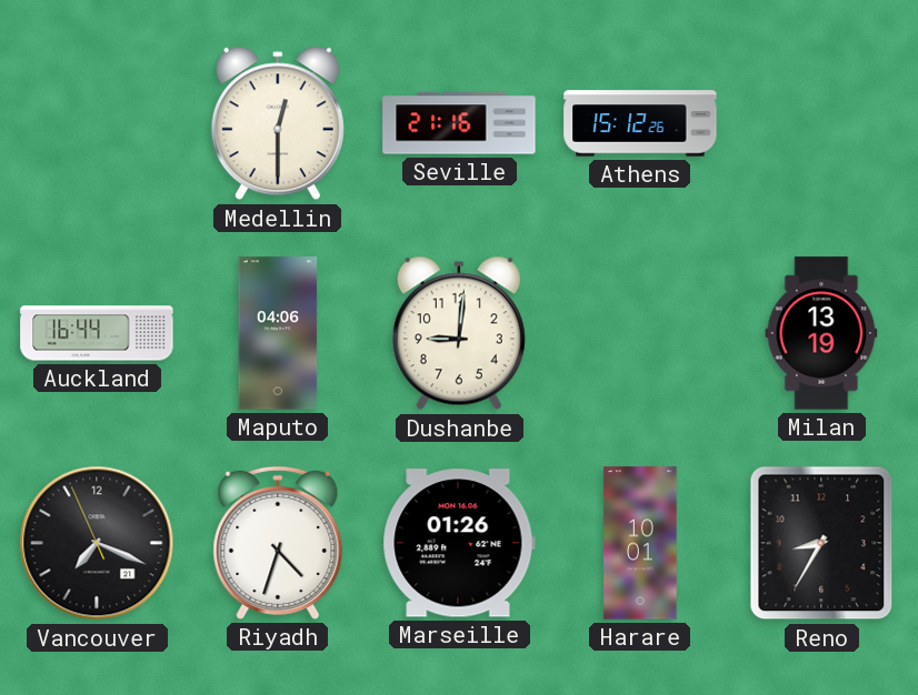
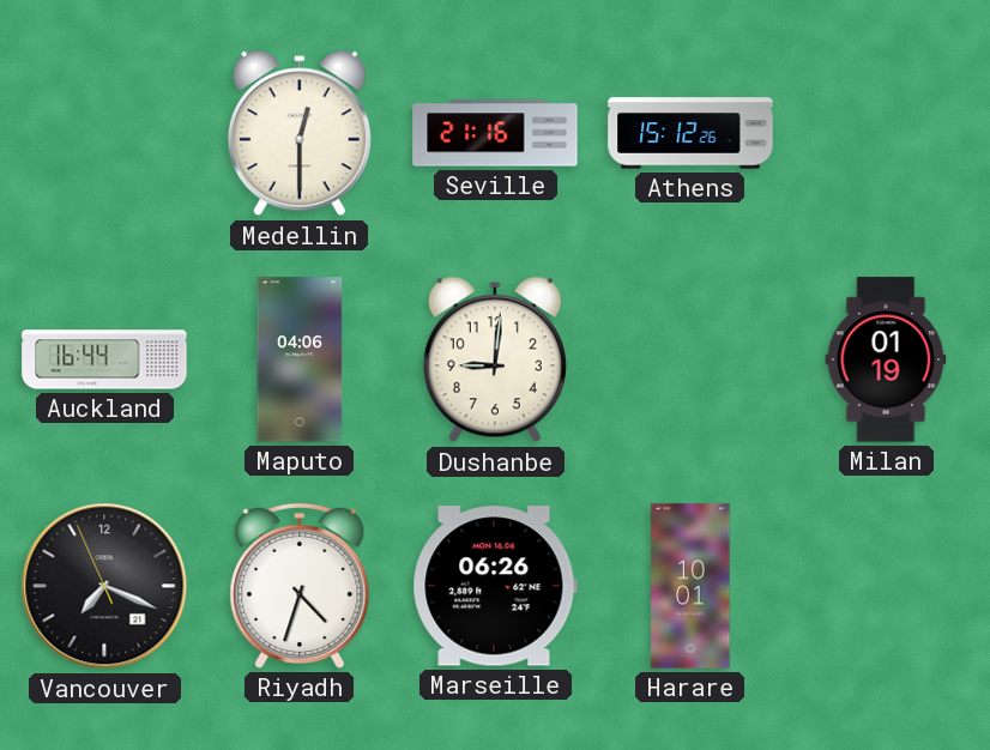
Milan: 13:19 -> 01:19
Marseille: 01:26 -> 06:26
Reno: 8:35 -> none
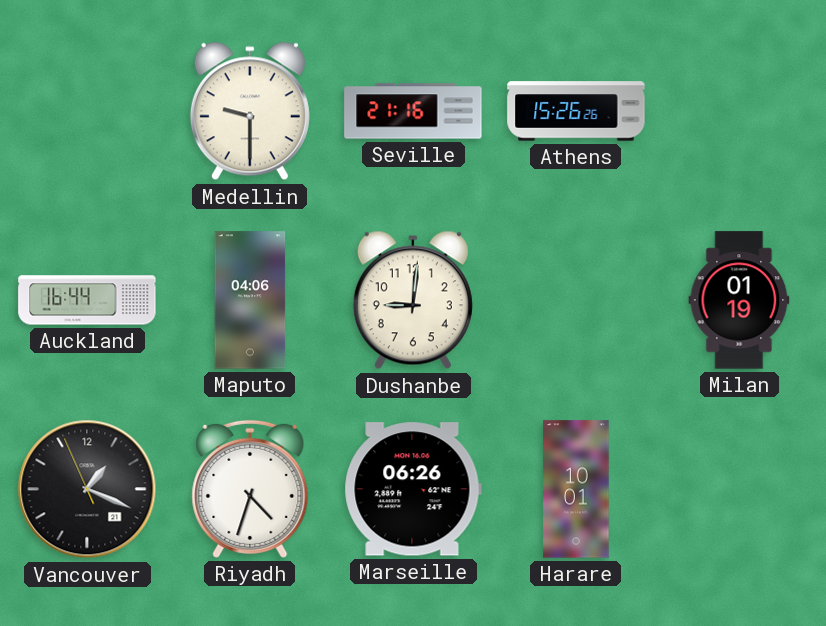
Medellin: 12:30 -> 9:30
Athens: 15:12 -> 15:26
Vancouver: 7:18 -> 1:18
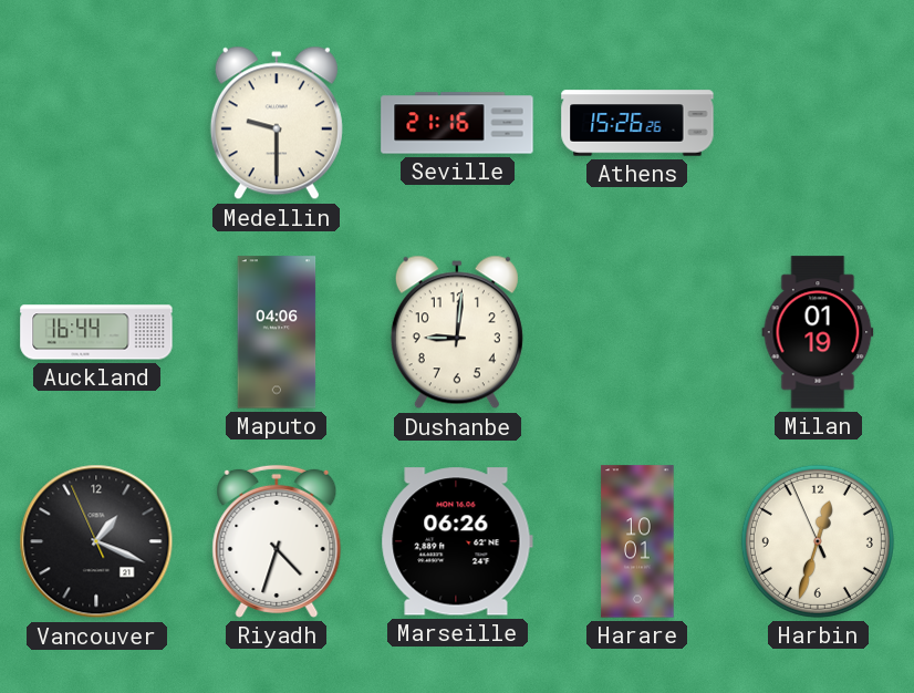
Harbin: none -> 12:32
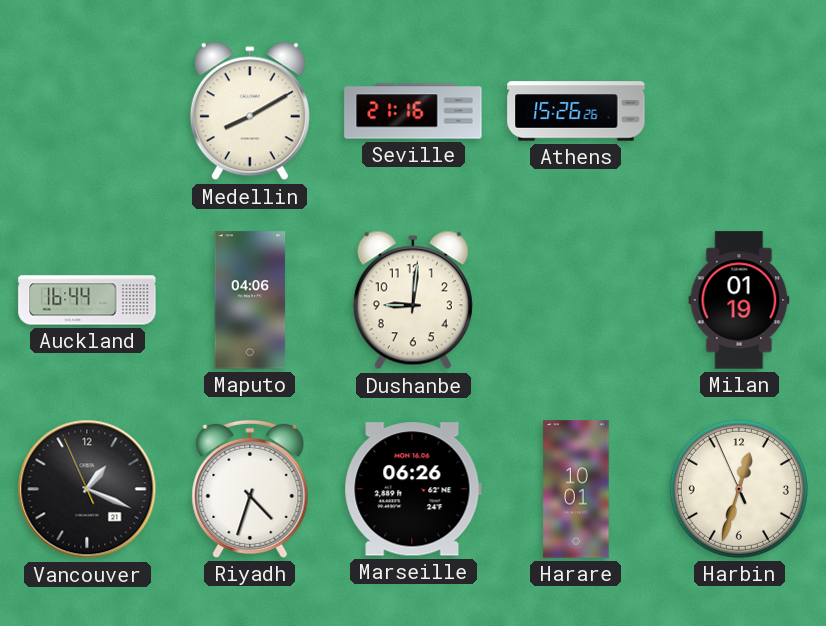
Medellin: 9:30 -> 8:10
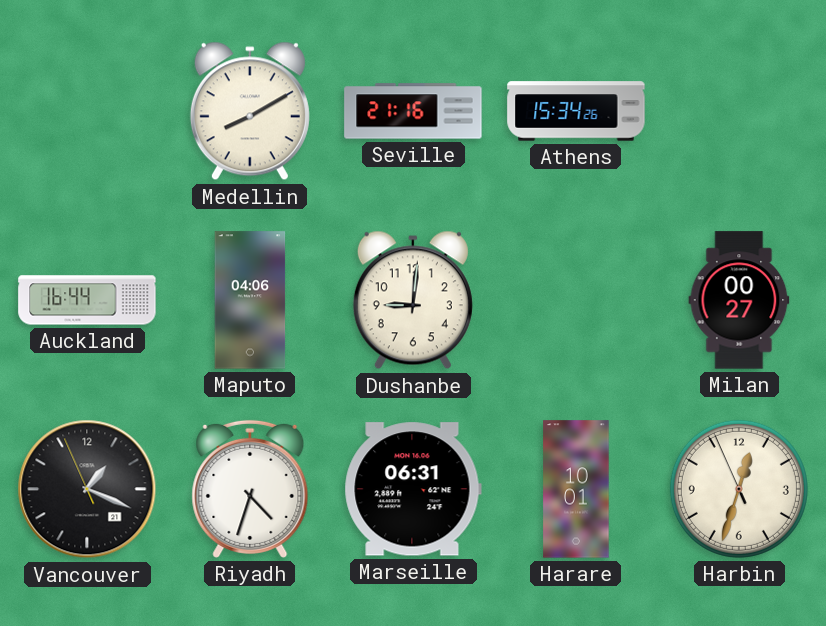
Athens: 15:26 -> 15:34
Milan: 01:19 -> 00:27
Marseille: 06:26 -> 06:31
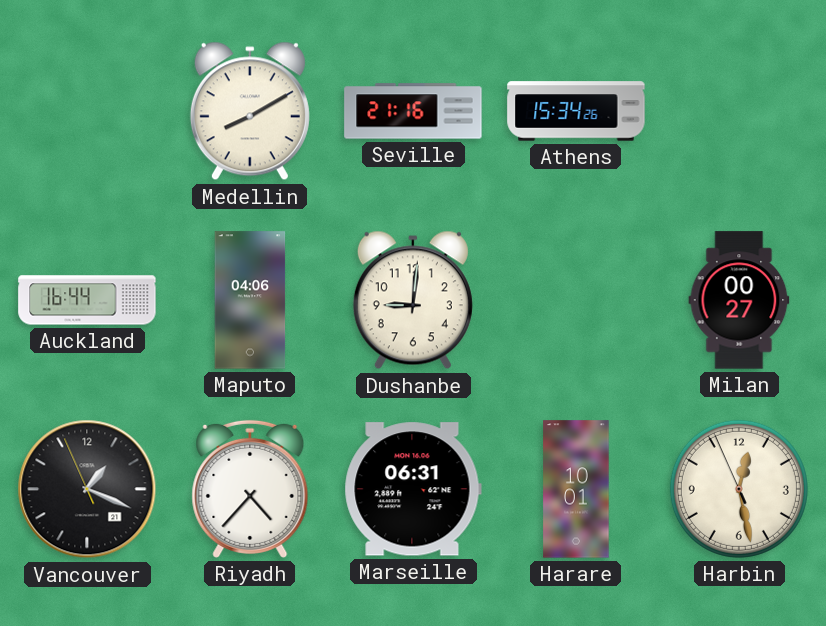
Riyadh: 4:33 -> 4:37
Harbin: 12:32 -> 12:27
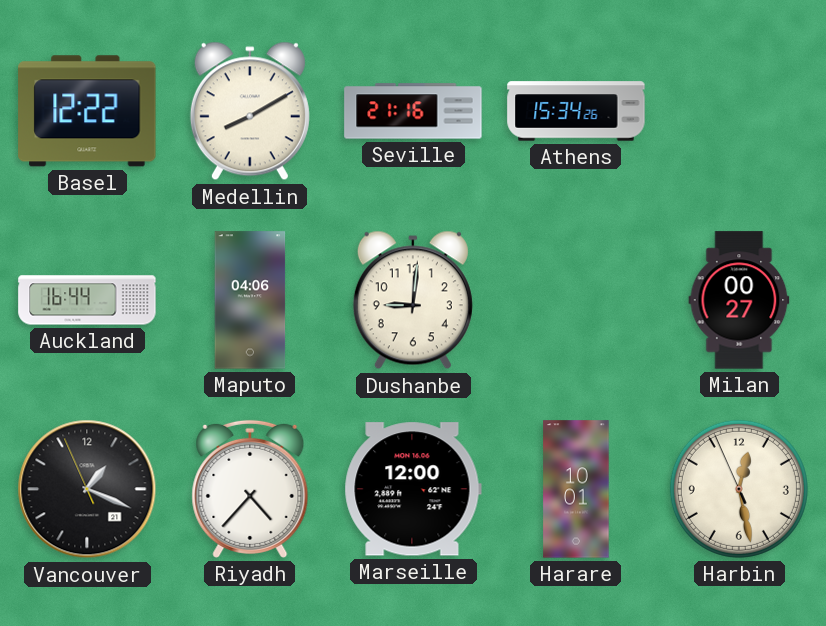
Basel: none -> 12:22
Marseille: 06:31 -> 12:00
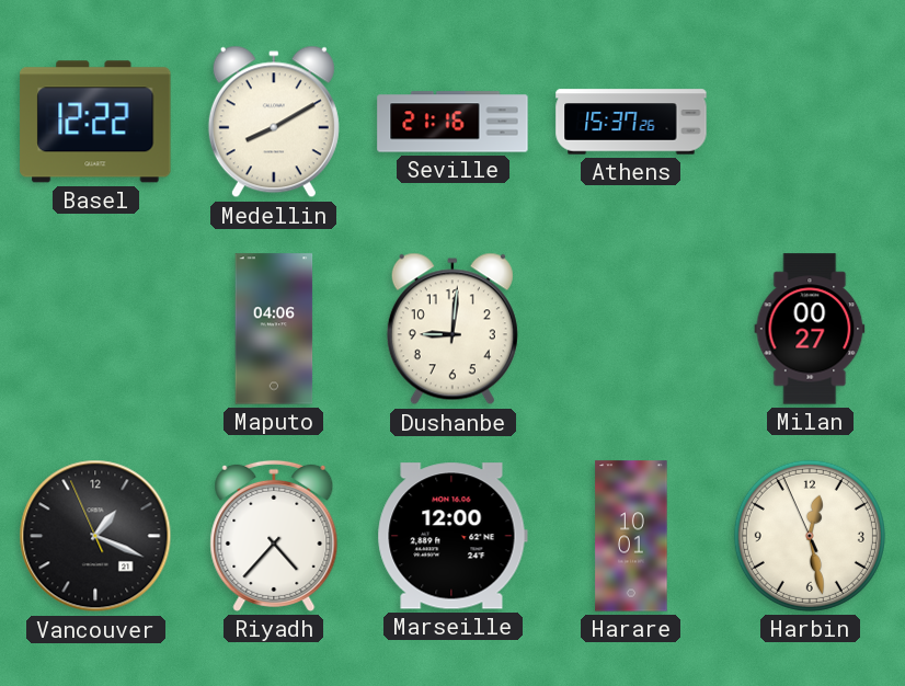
Athens: 15:34 -> 15:37
Auckland: 16:44 -> none
